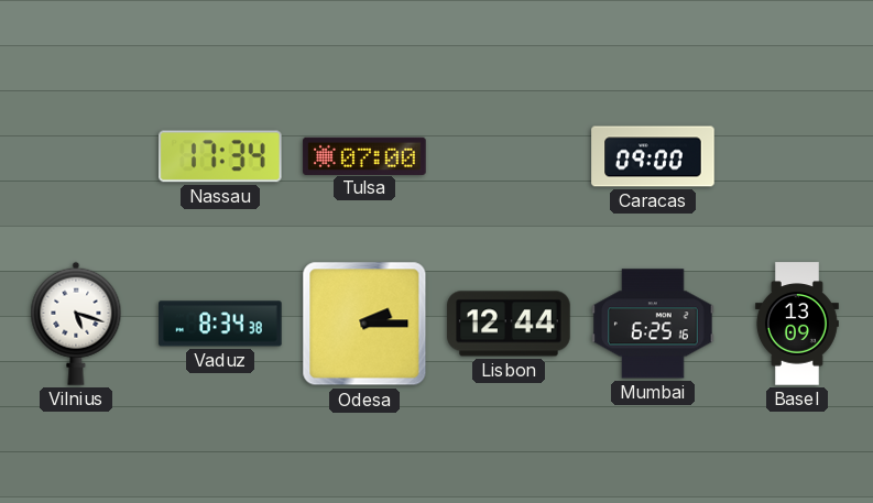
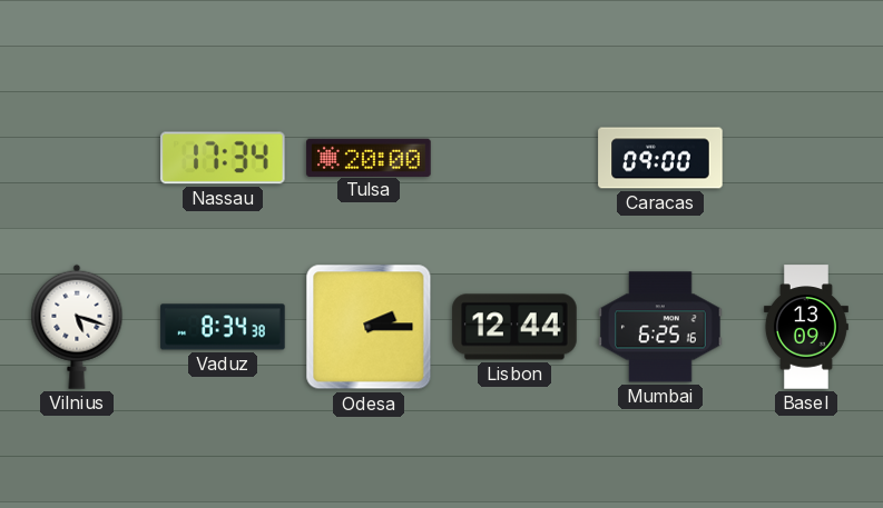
Tulsa: 07:00 -> 20:00
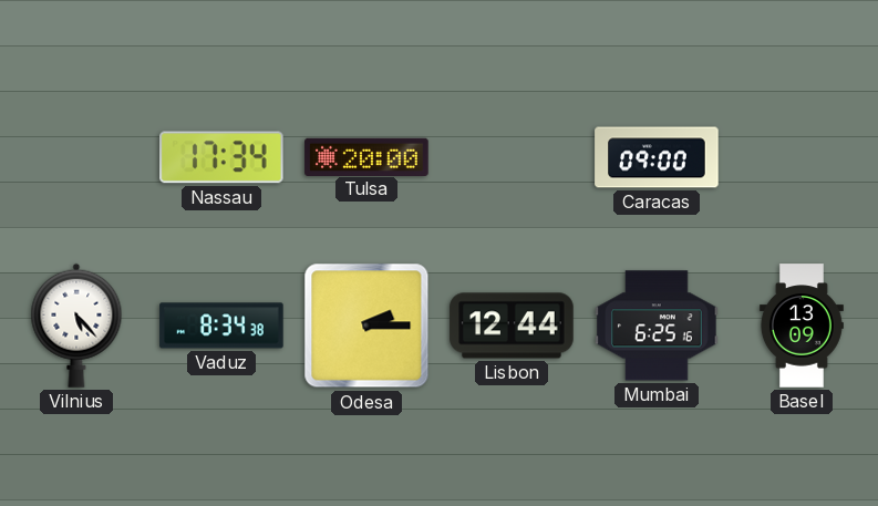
Vilnius: 5:18 -> 5:23
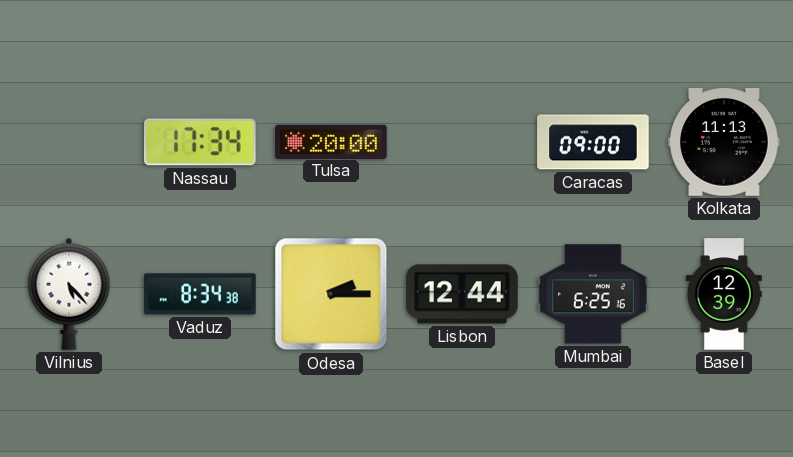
Kolkata: none -> 11:13
Basel: 13:09 -> 12:39
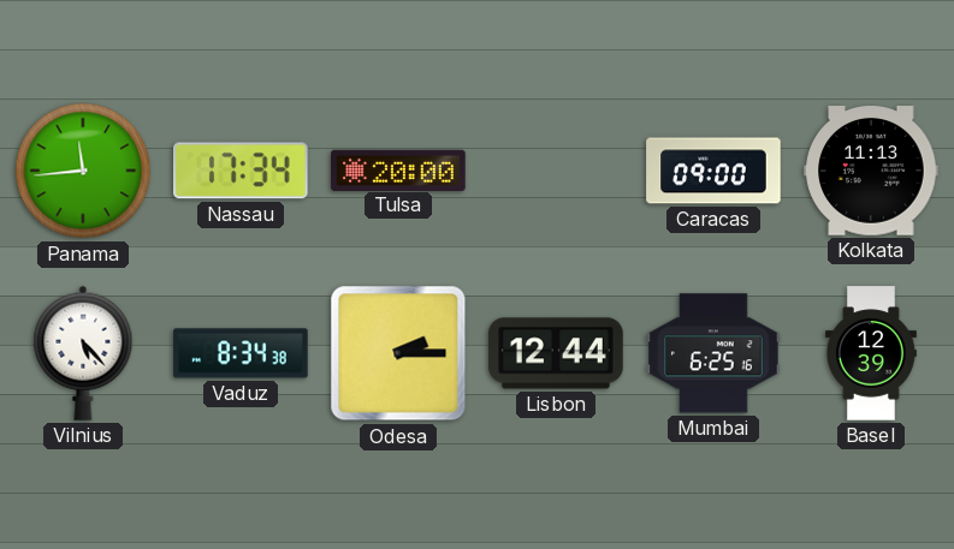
Panama: none -> 11:44
